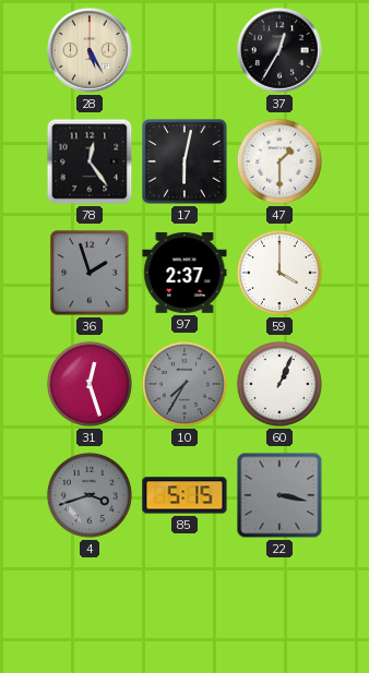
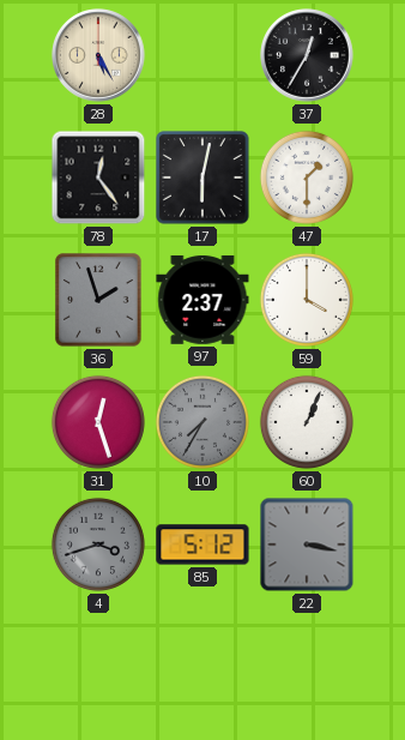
85: 5:15 -> 5:12
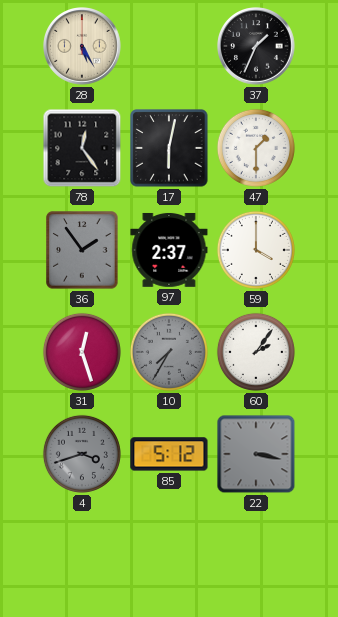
37: 12:35 -> 1:34
36: 1:57 -> 1:54
60: 1:04 -> 2:06
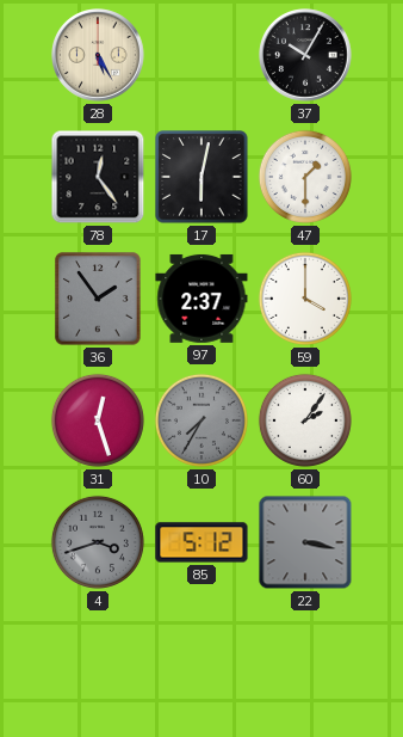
37: 1:34 -> 10:05
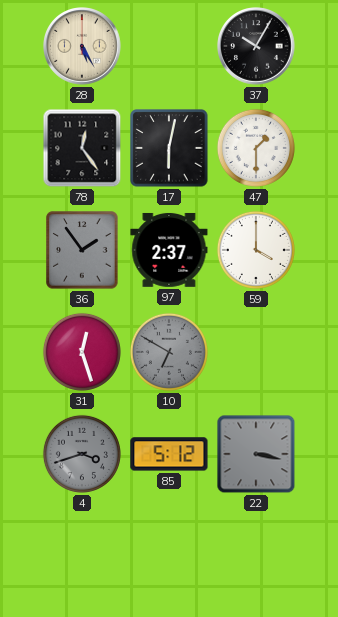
10: 7:35 -> 6:50
60: 2:06 -> none
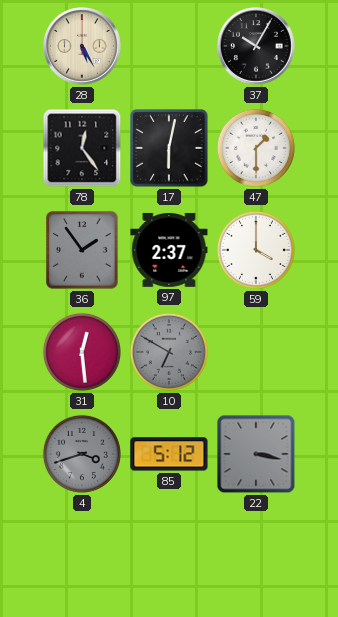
31: 12:27 -> 12:29
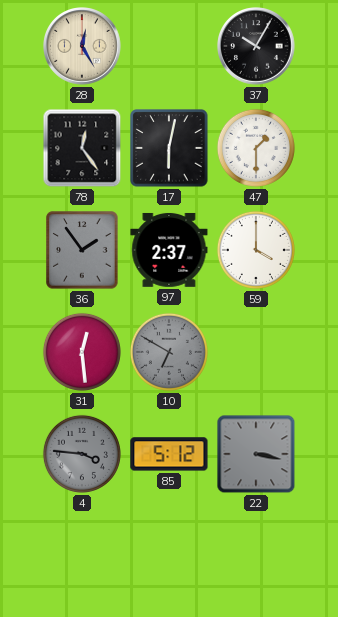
28: 5:25 -> 12:25
4: 3:42 -> 3:46
